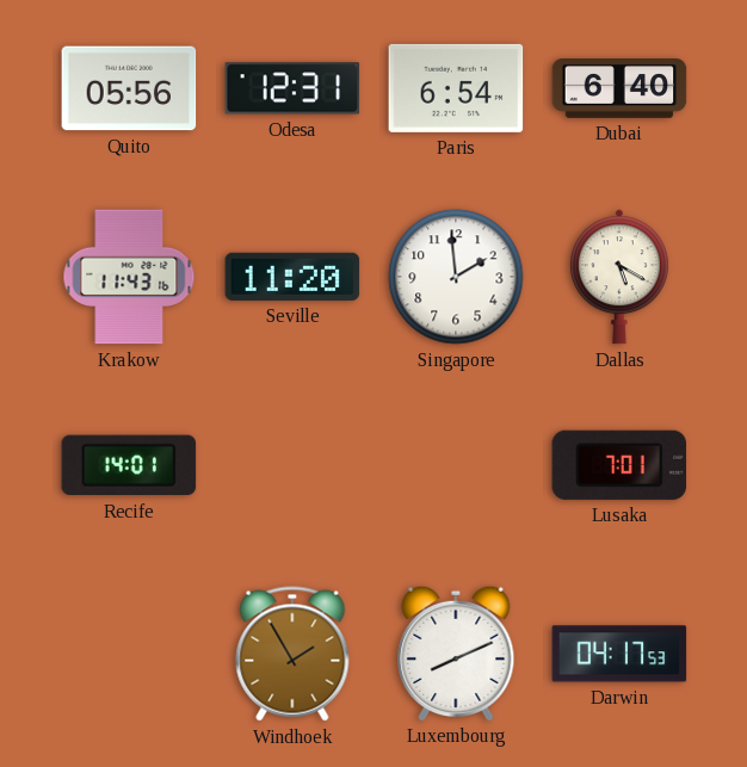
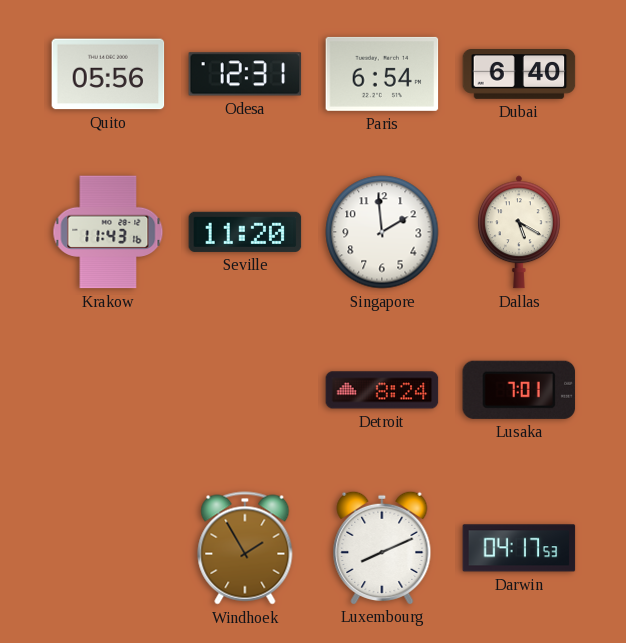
Recife: 14:01 -> none
Detroit: none -> 8:24
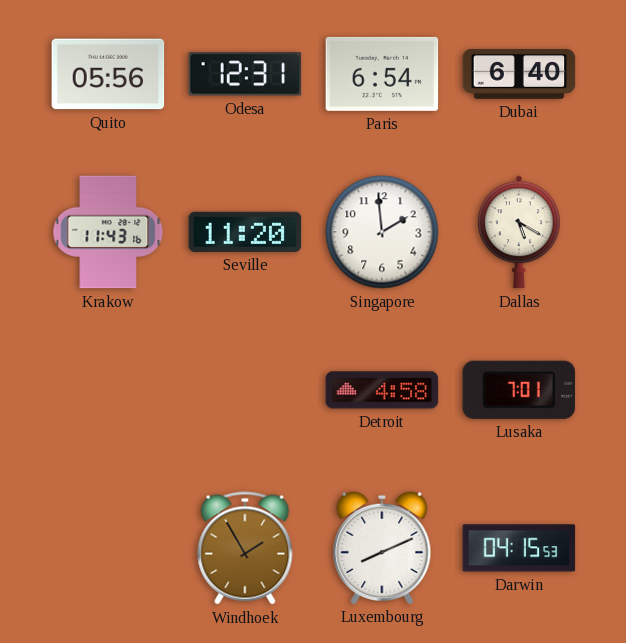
Detroit: 8:24 -> 4:58
Darwin: 04:17 -> 04:15
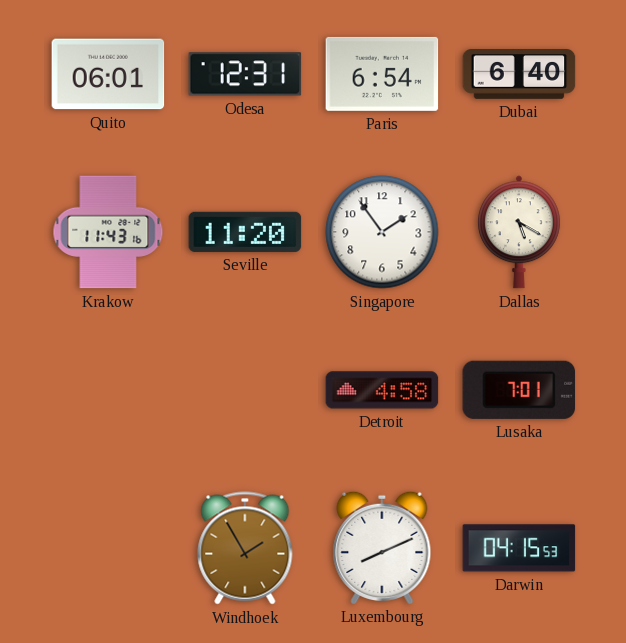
Quito: 05:56 -> 06:01
Singapore: 1:59 -> 1:54
